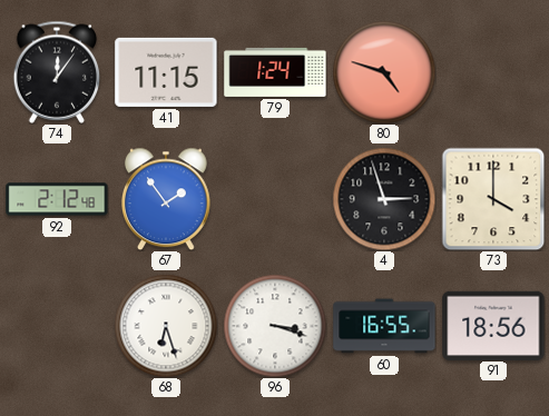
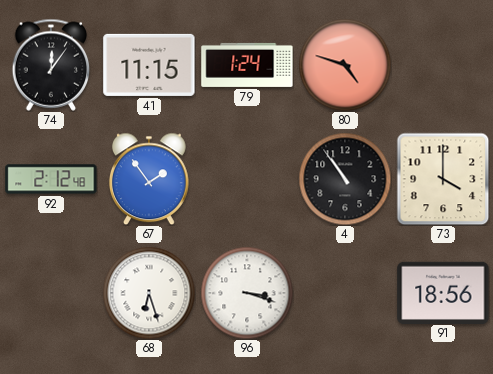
4: 2:57 -> 10:54
60: 16:55 -> none
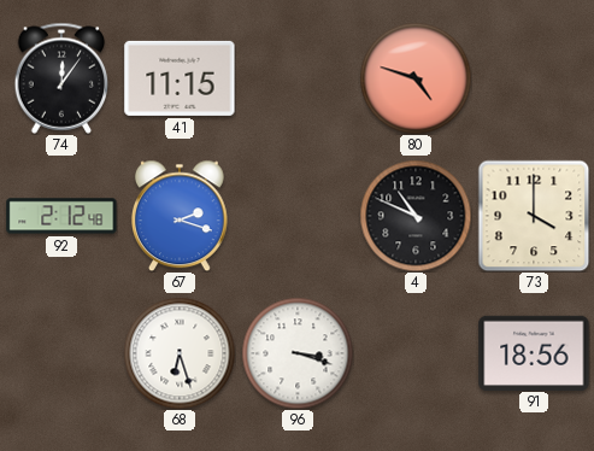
79: 1:24 -> none
67: 1:54 -> 2:18
4: 10:54 -> 10:49
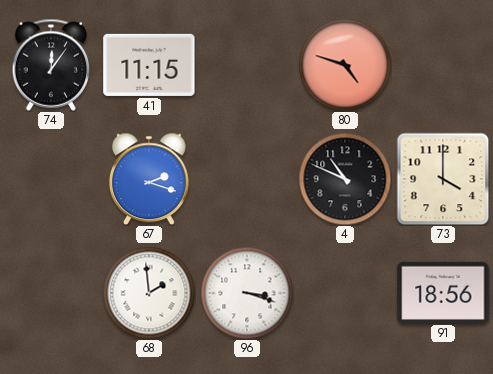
92: 2:12 -> none
68: 6:27 -> 1:59
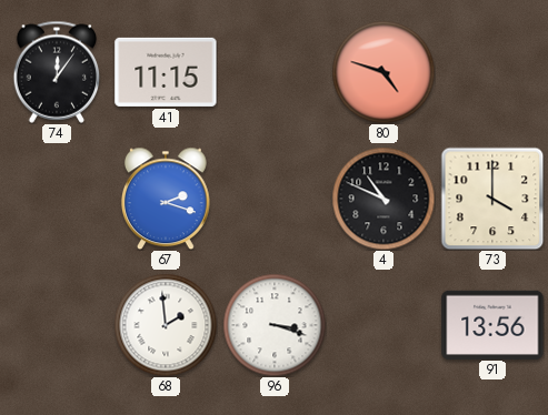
91: 18:56 -> 13:56
